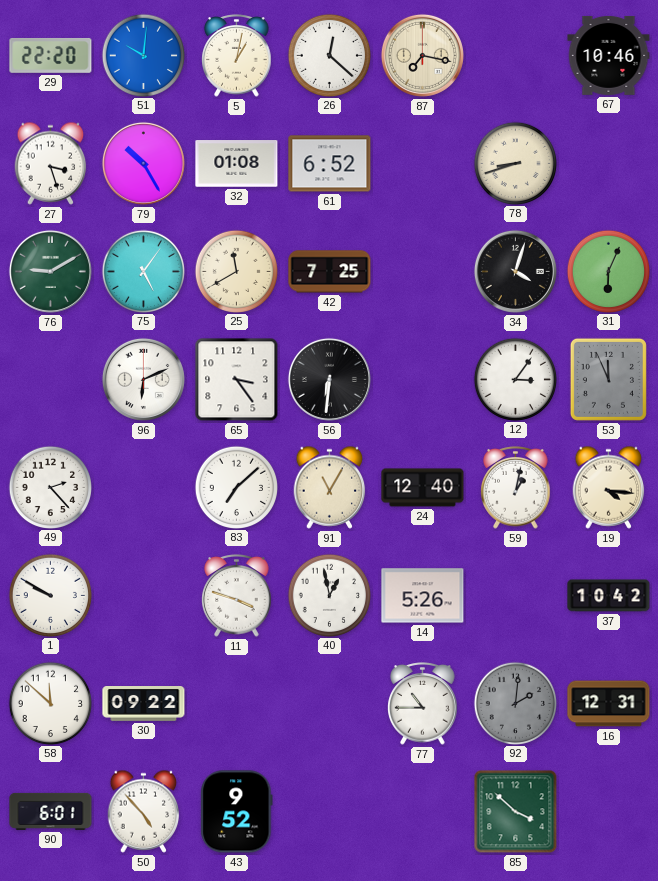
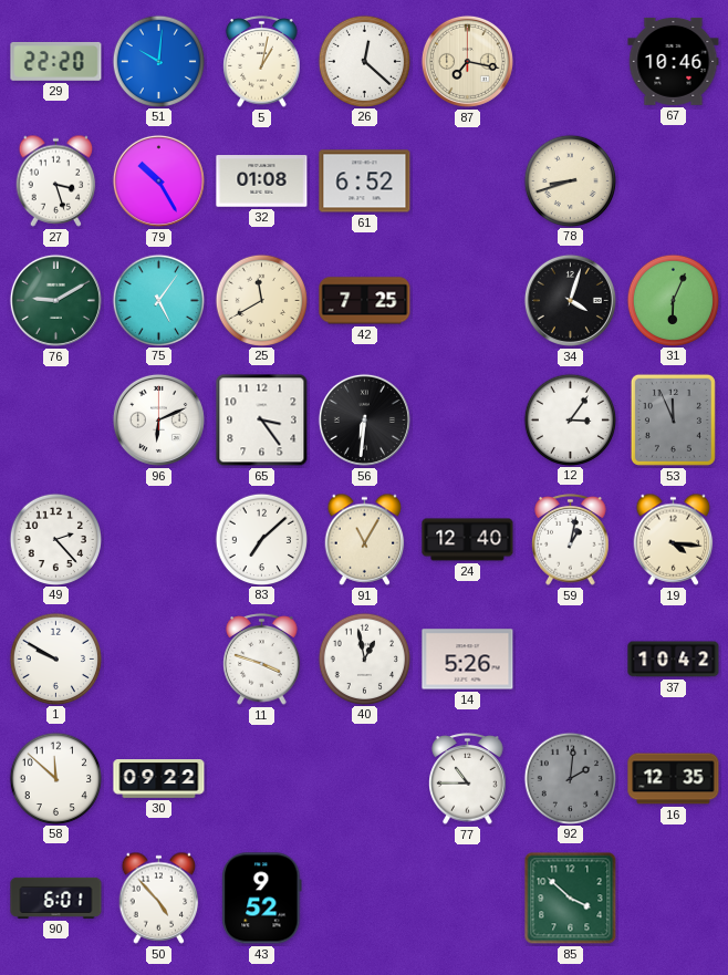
16: 12:31 -> 12:35
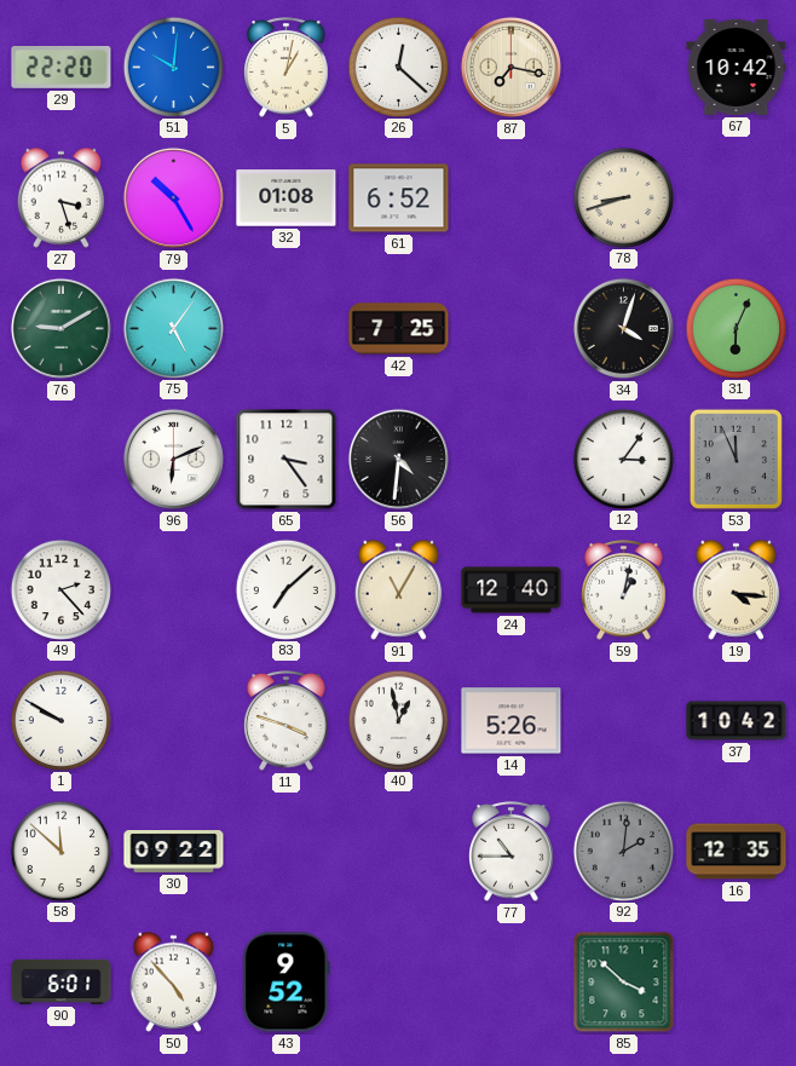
67: 10:46 -> 10:42
25: 11:40 -> none
56: 6:31 -> 4:31
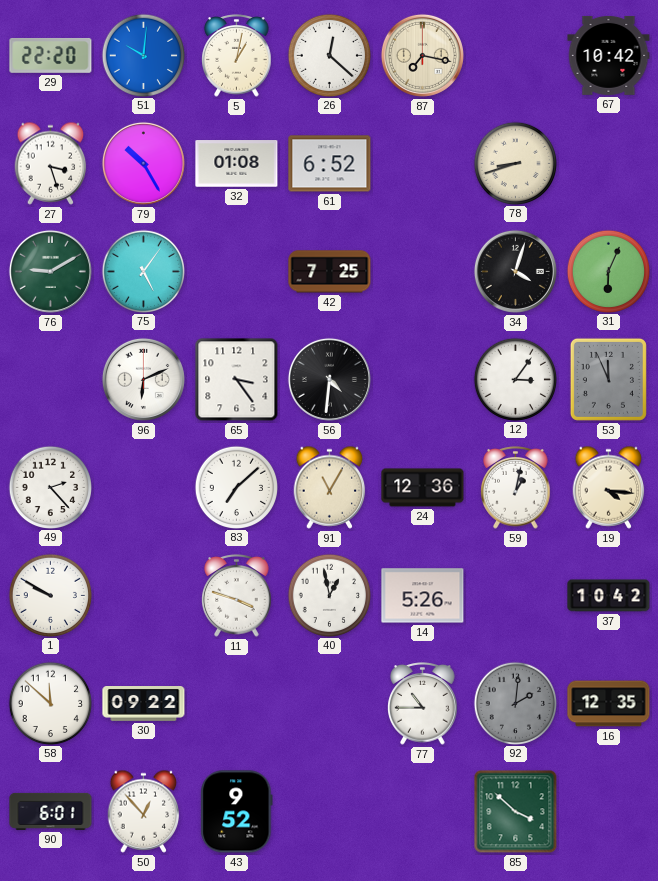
24: 12:40 -> 12:36
50: 4:53 -> 12:53
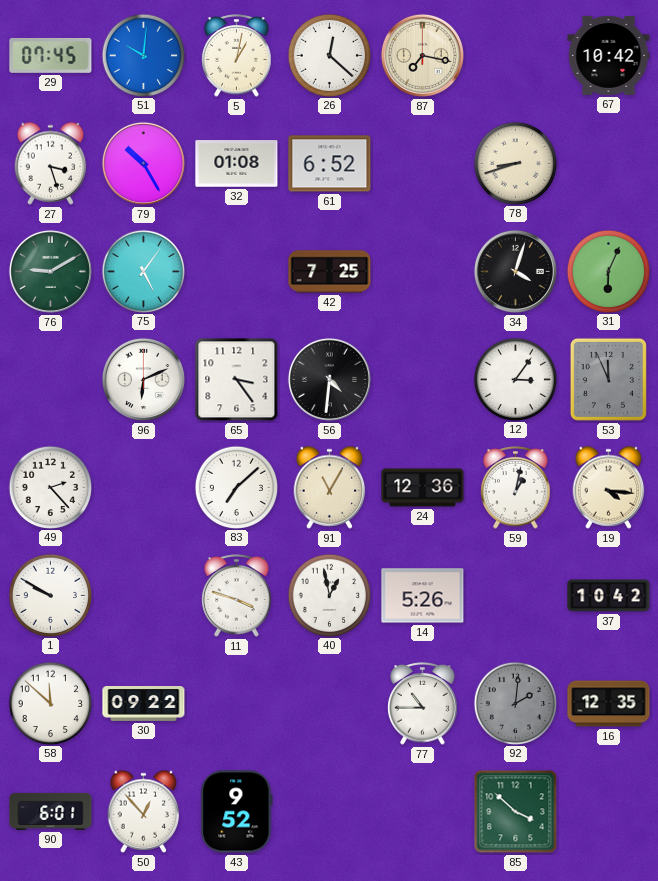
29: 22:20 -> 07:45
